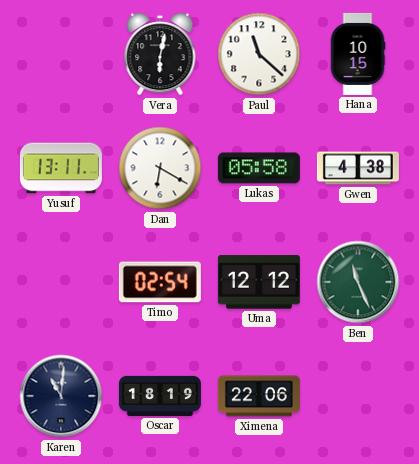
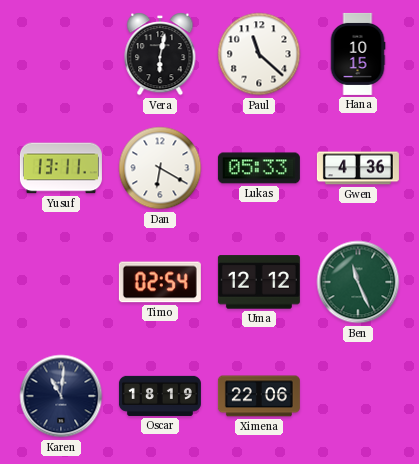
Lukas: 05:58 -> 05:33
Gwen: 4:38 -> 4:36
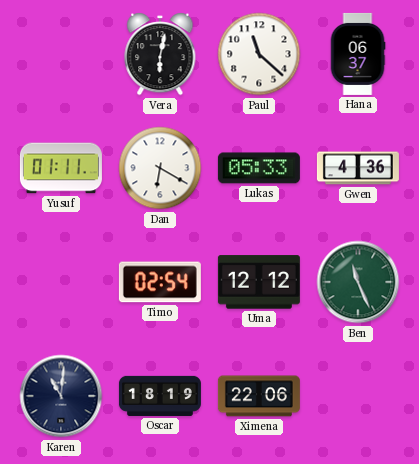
Hana: 10:15 -> 06:37
Yusuf: 13:11 -> 01:11
